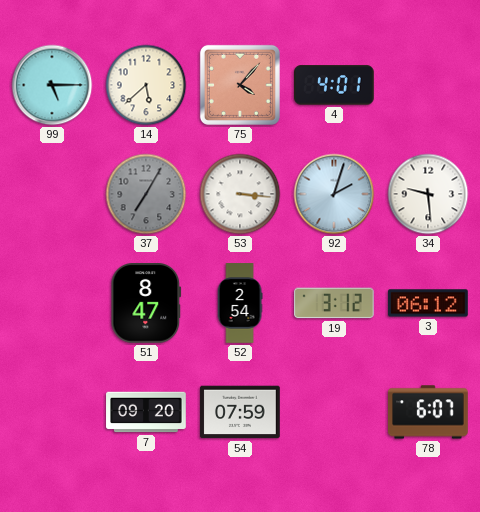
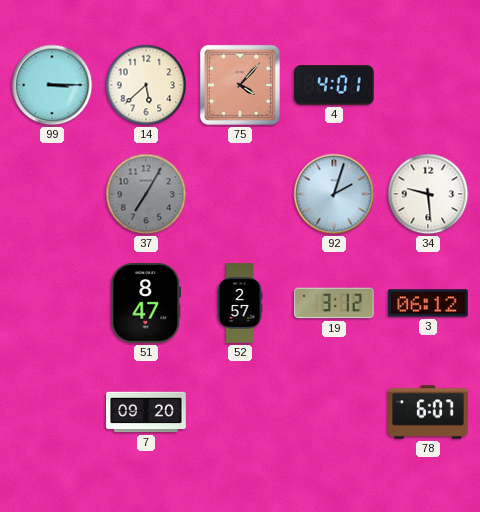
99: 5:15 -> 3:15
53: 3:16 -> none
52: 2:54 -> 2:57
54: 07:59 -> none
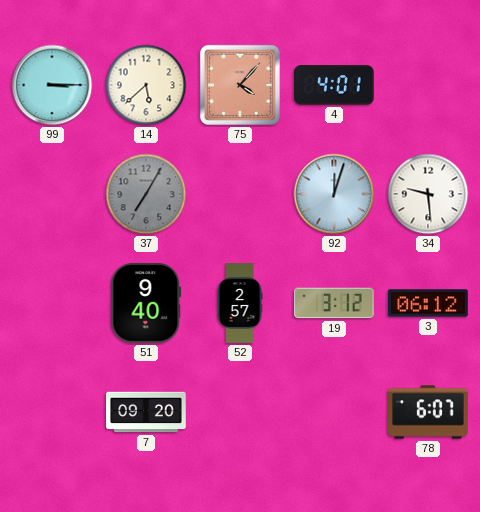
92: 2:03 -> 12:03
51: 8:47 -> 9:40
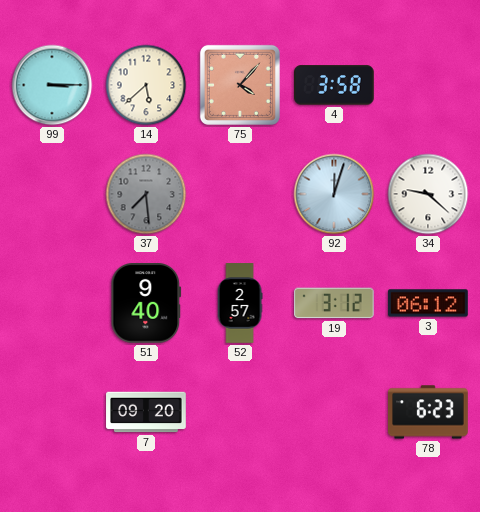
4: 4:01 -> 3:58
37: 7:05 -> 7:29
34: 9:29 -> 9:22
78: 6:07 -> 6:23
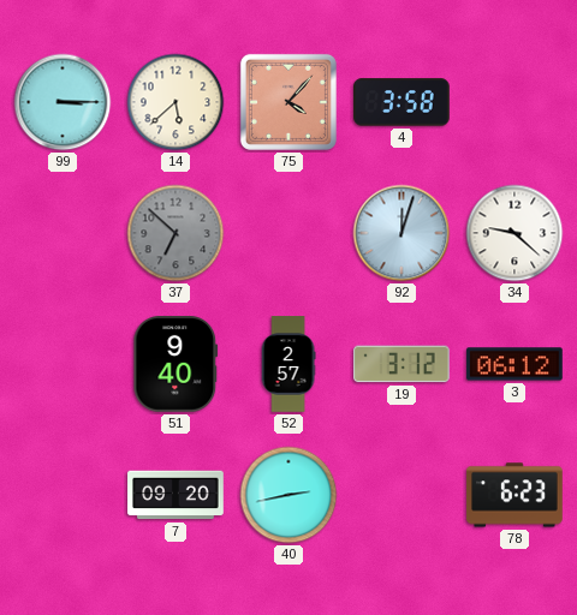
37: 7:29 -> 6:52
40: none -> 2:43
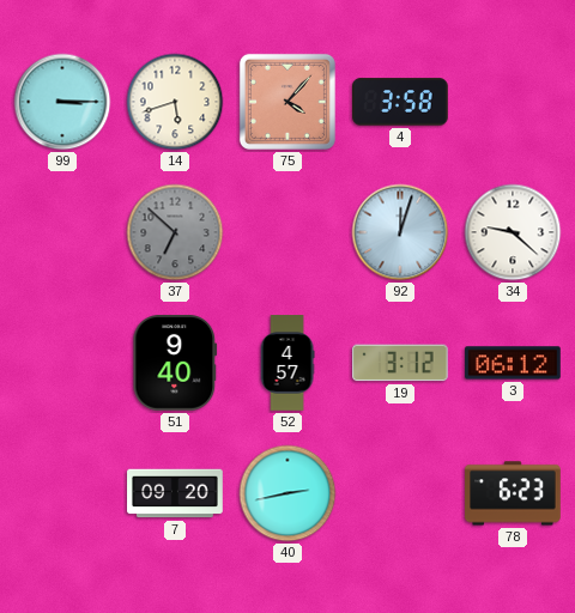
14: 5:38 -> 5:42
52: 2:57 -> 4:57
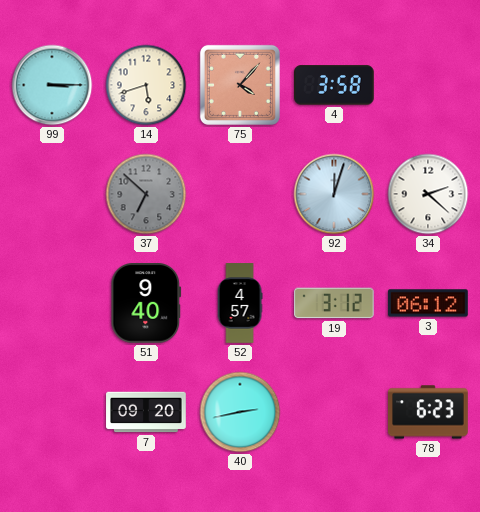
34: 9:22 -> 2:22
